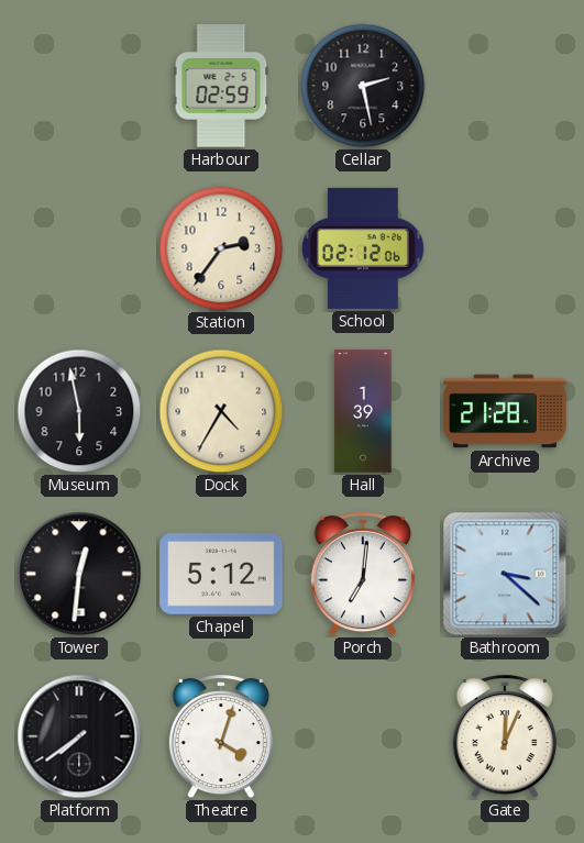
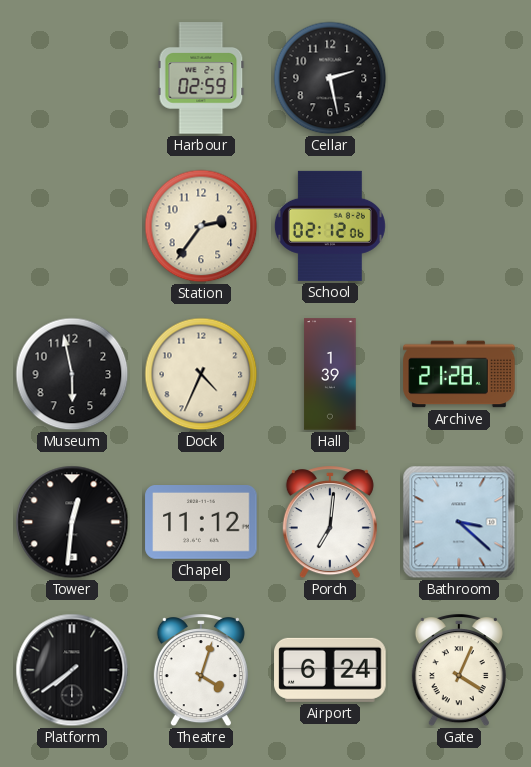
Dock: 4:35 -> 4:34
Chapel: 5:12 -> 11:12
Airport: none -> 6:24
Gate: 12:04 -> 4:04
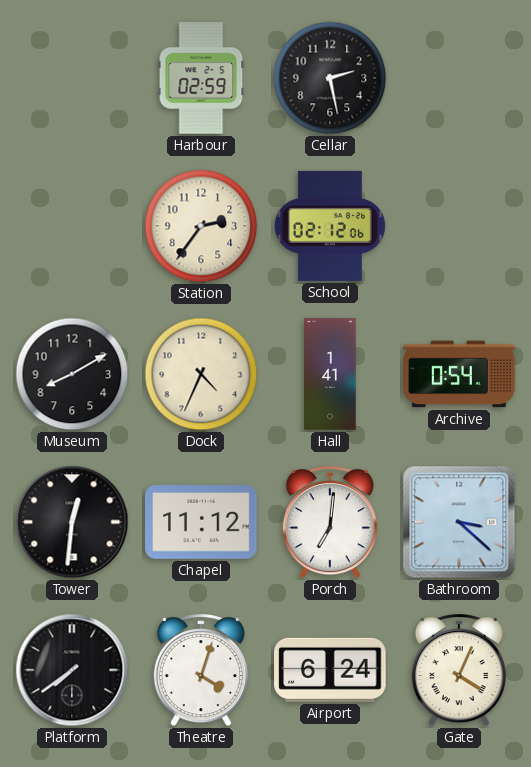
Museum: 5:58 -> 8:10
Hall: 1:39 -> 1:41
Archive: 21:28 -> 0:54
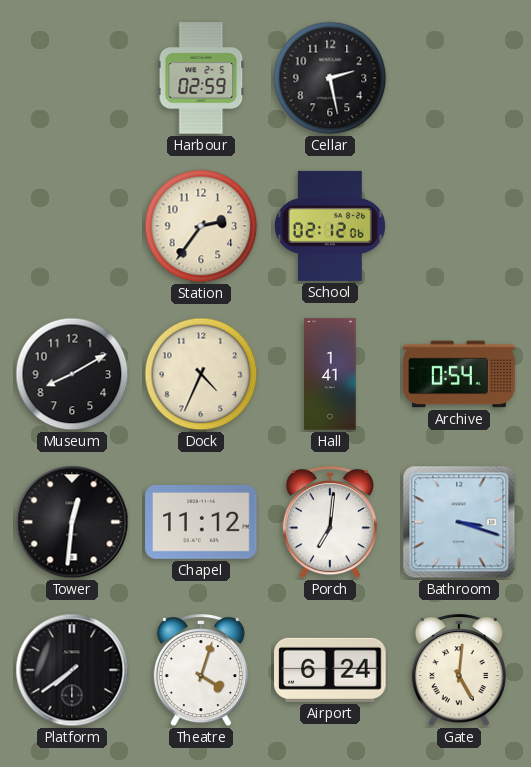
Bathroom: 3:22 -> 3:18
Gate: 4:04 -> 5:01
